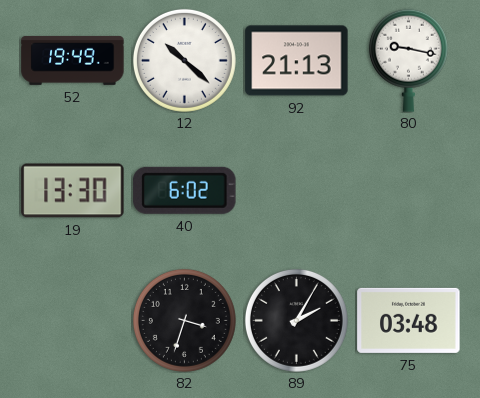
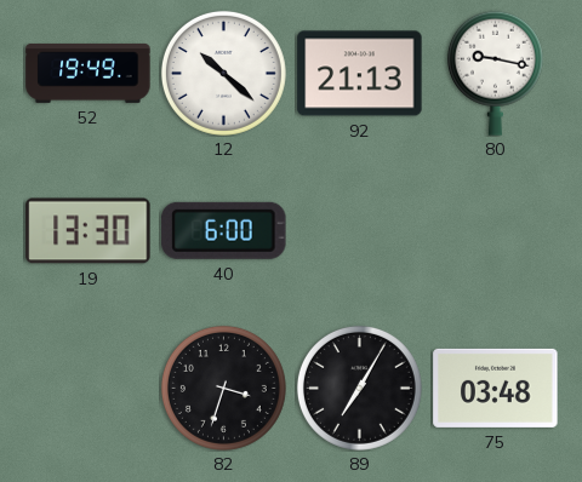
40: 6:02 -> 6:00
89: 2:05 -> 7:05
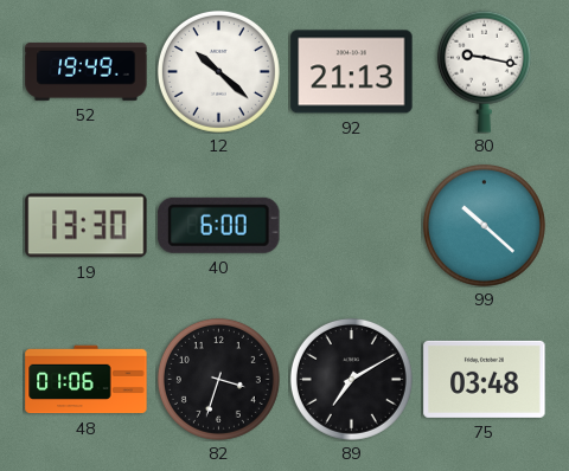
99: none -> 10:22
48: none -> 01:06
89: 7:05 -> 7:10
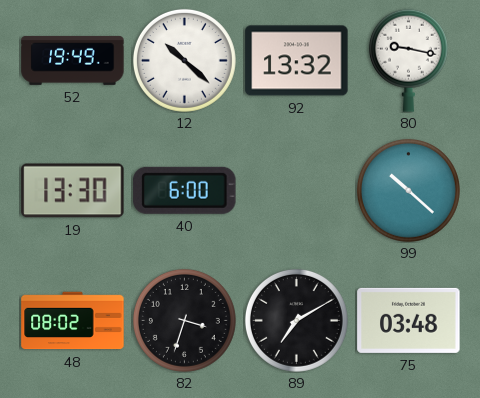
92: 21:13 -> 13:32
48: 01:06 -> 08:02
